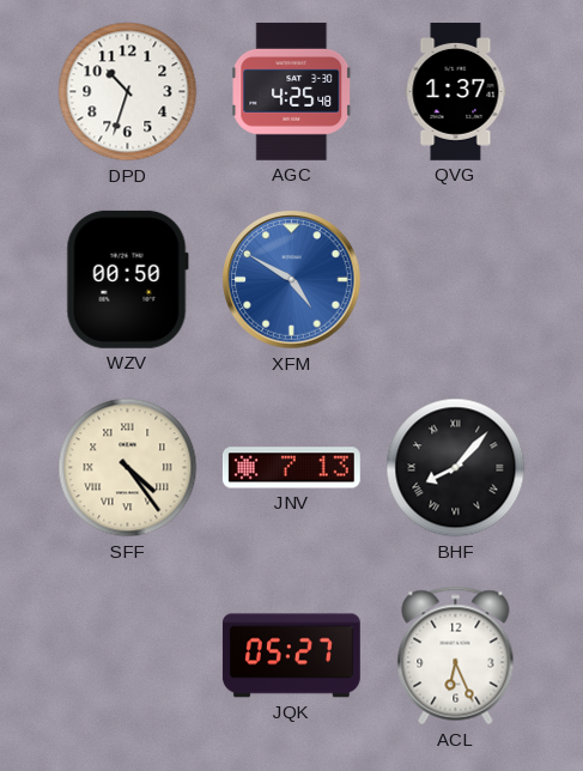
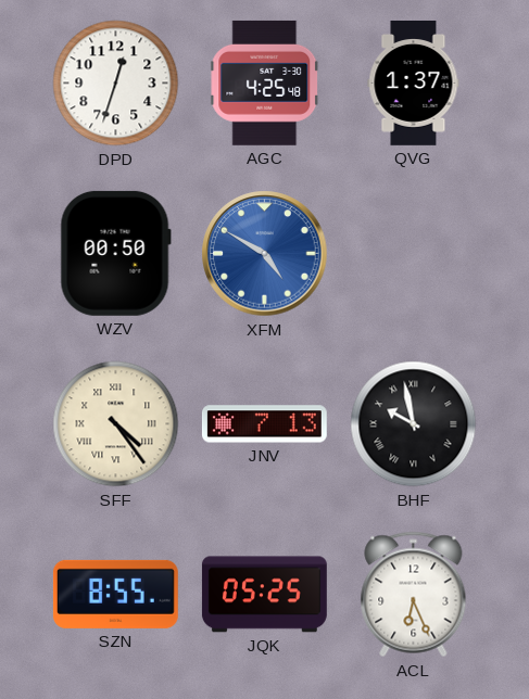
DPD: 10:33 -> 12:33
BHF: 8:07 -> 9:58
SZN: none -> 8:55
JQK: 05:27 -> 05:25
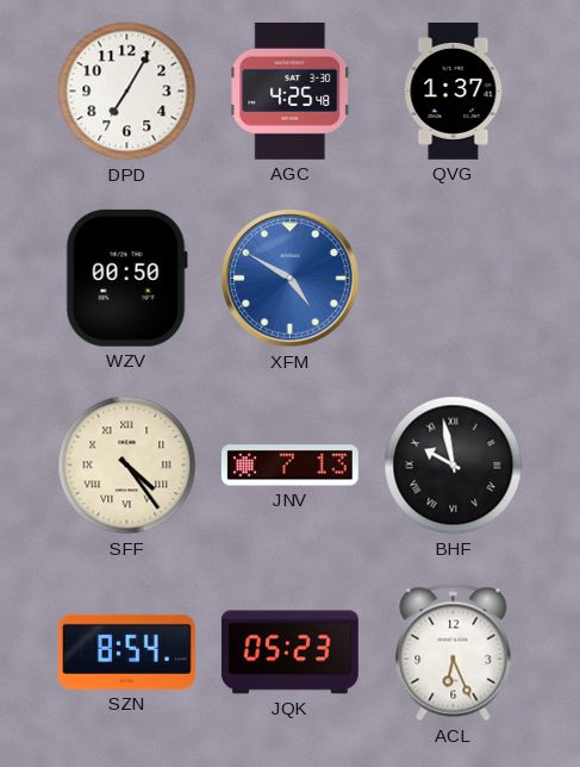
DPD: 12:33 -> 7:05
SZN: 8:55 -> 8:54
JQK: 05:25 -> 05:23
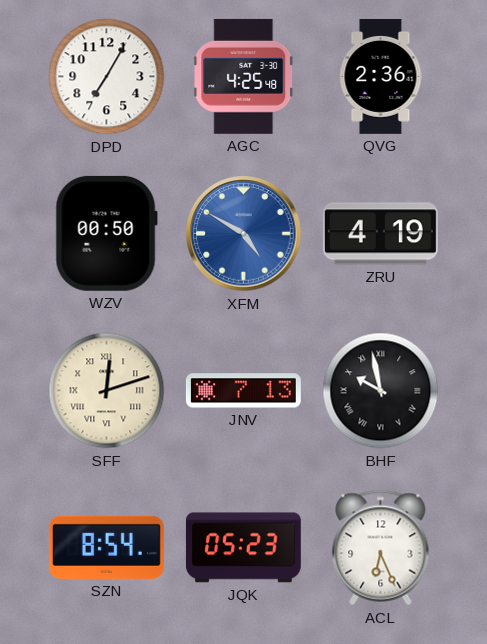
QVG: 1:37 -> 2:36
ZRU: none -> 4:19
SFF: 4:24 -> 12:12
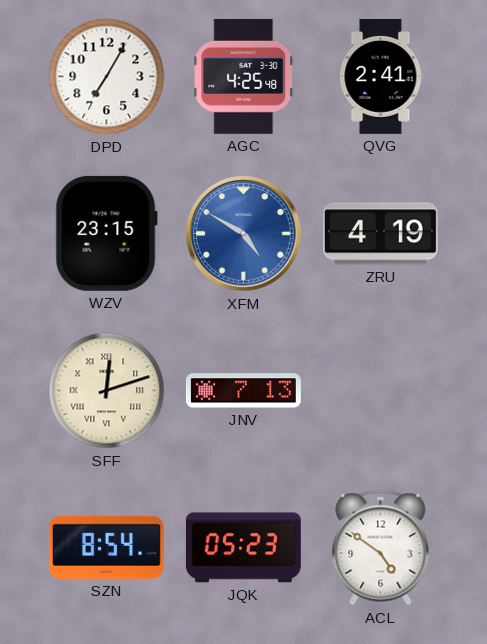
QVG: 2:36 -> 2:41
WZV: 00:50 -> 23:15
BHF: 9:58 -> none
ACL: 6:26 -> 4:51
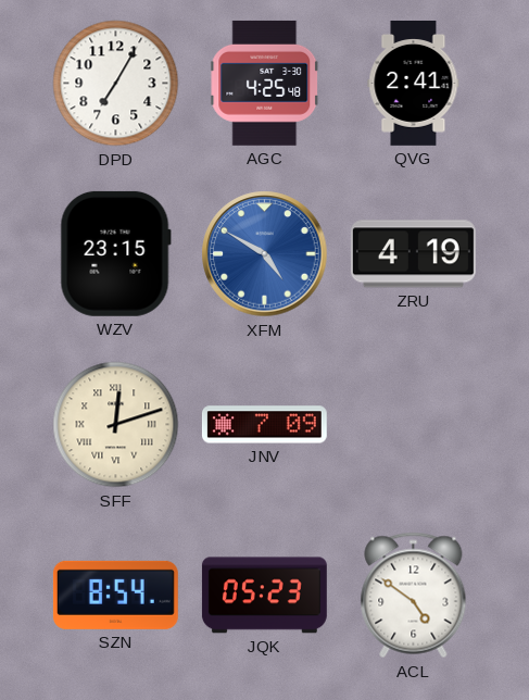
JNV: 7:13 -> 7:09
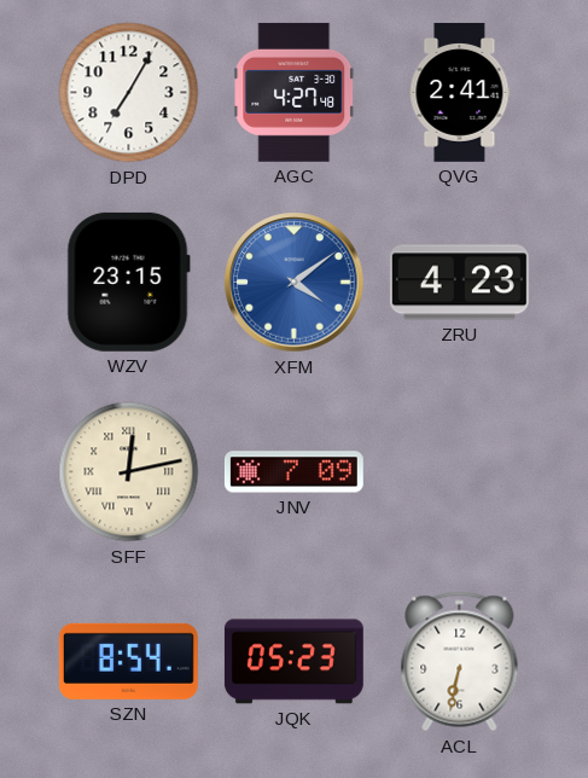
AGC: 4:25 -> 4:27
XFM: 4:50 -> 4:09
ZRU: 4:19 -> 4:23
SFF: 12:12 -> 12:13
ACL: 4:51 -> 6:32
